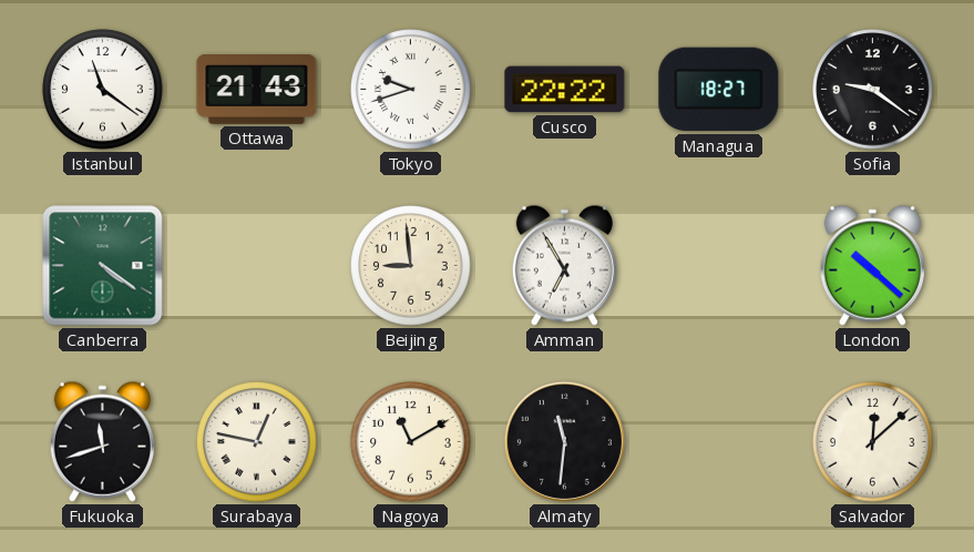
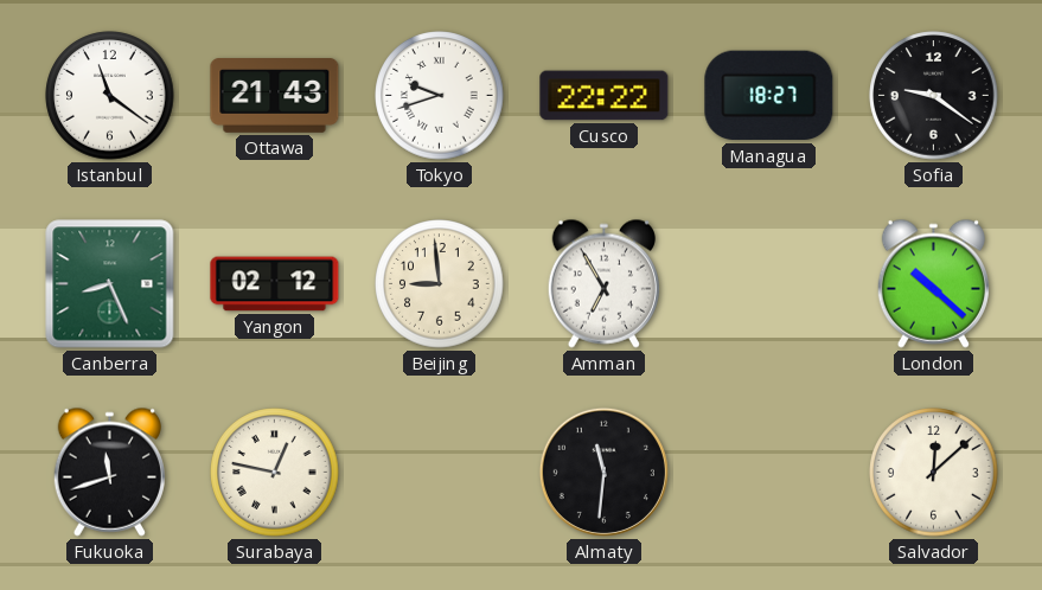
Canberra: 4:21 -> 8:26
Yangon: none -> 02:12
Nagoya: 11:10 -> none
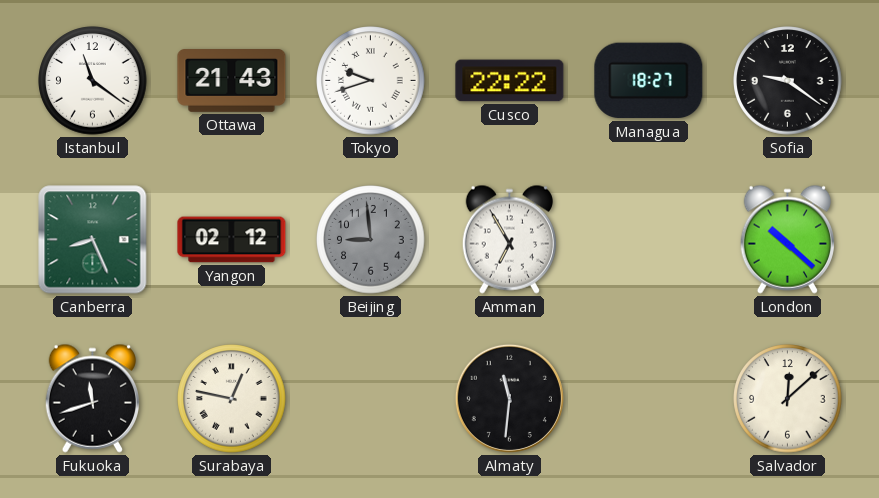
Beijing dial: cream -> grey
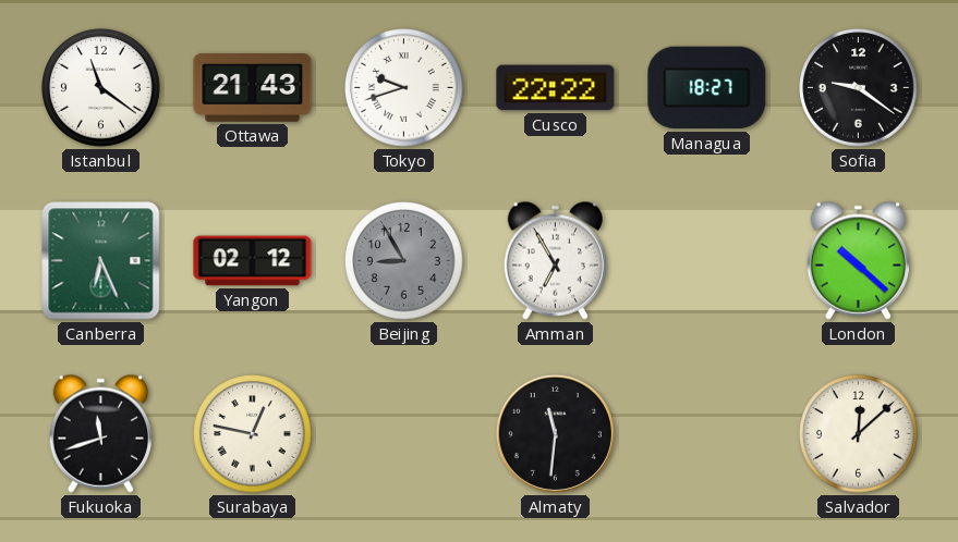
Canberra: 8:26 -> 6:26
Beijing: 8:59 -> 8:55
